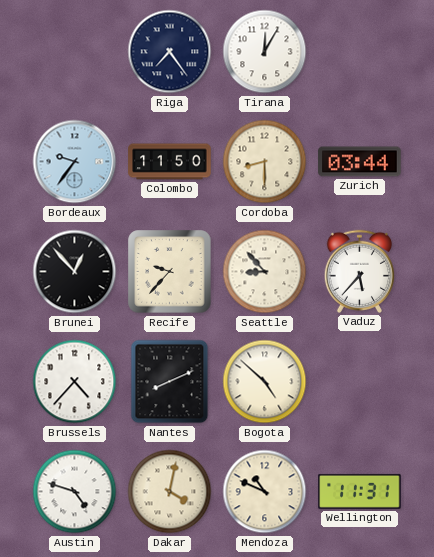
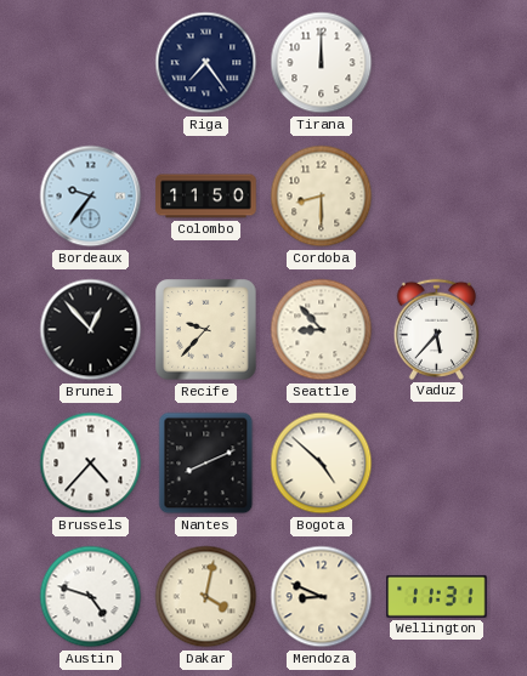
Tirana: 12:05 -> 12:00
Zurich: 03:44 -> none
Mendoza: 10:49 -> 8:49
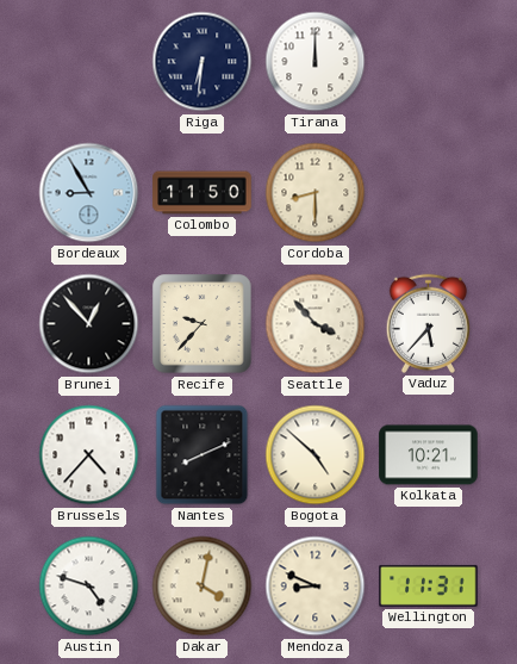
Riga: 7:24 -> 6:31
Bordeaux: 9:36 -> 8:55
Seattle: 8:53 -> 3:53
Kolkata: none -> 10:21
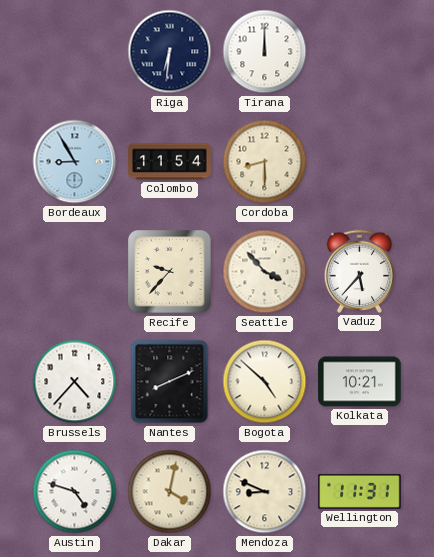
Colombo: 11:50 -> 11:54
Brunei: 12:53 -> none
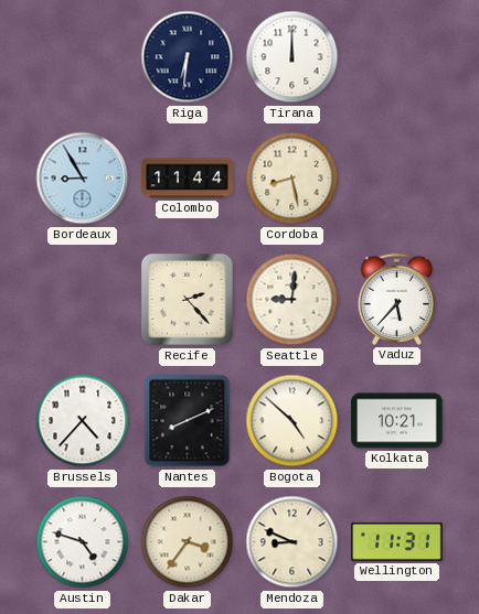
Colombo: 11:54 -> 11:44
Cordoba: 8:30 -> 8:28
Recife: 9:37 -> 2:23
Seattle: 3:53 -> 9:01
Dakar: 4:02 -> 3:36
